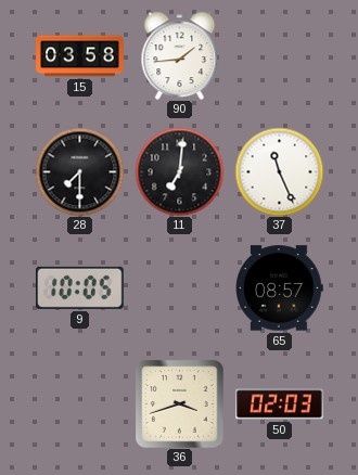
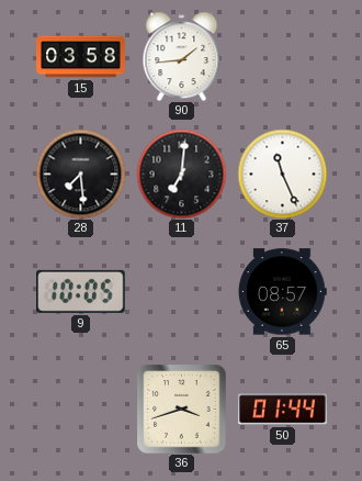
28: 7:30 -> 7:29
50: 02:03 -> 01:44
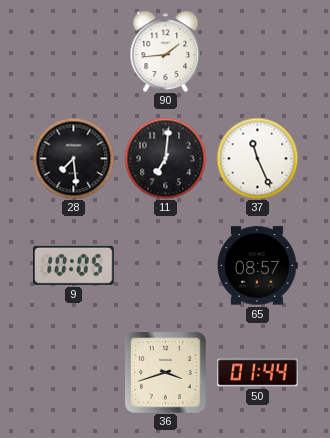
15: 03:58 -> none
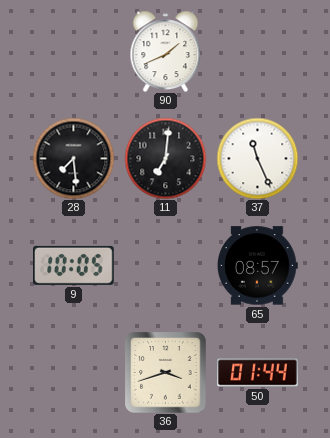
90: 1:44 -> 1:41
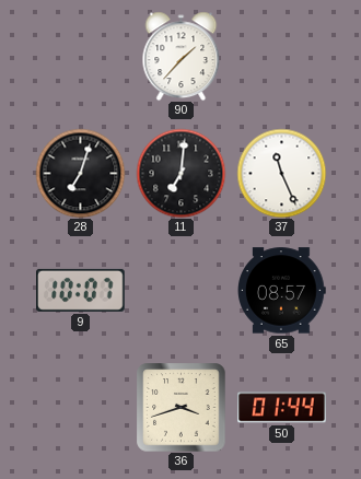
90: 1:41 -> 1:37
28: 7:29 -> 7:03
9: 10:05 -> 10:07
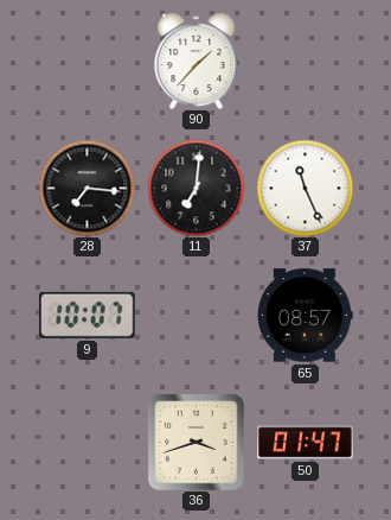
28: 7:03 -> 7:16
50: 01:44 -> 01:47
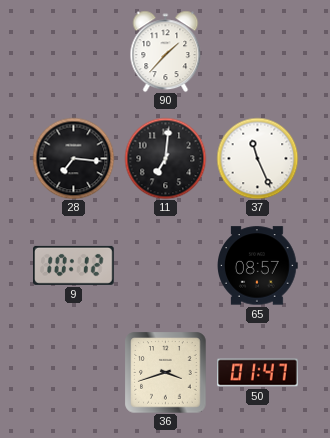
9: 10:07 -> 10:12
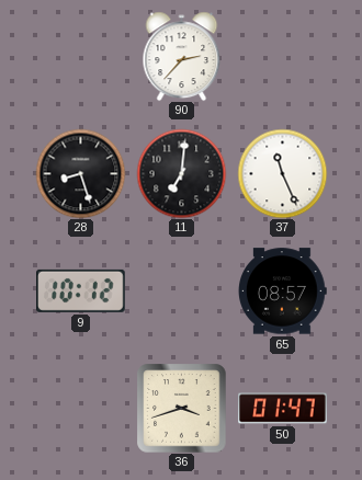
90: 1:37 -> 2:37
28: 7:16 -> 8:27
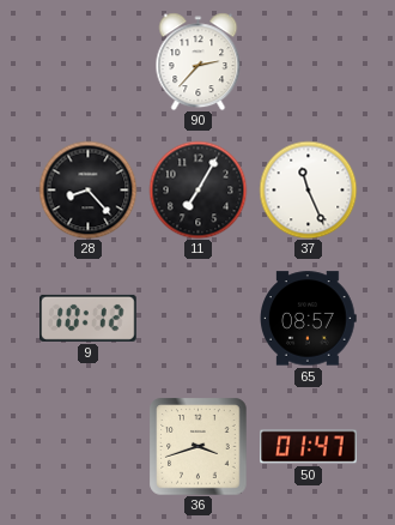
28: 8:27 -> 8:23
11: 7:01 -> 7:05
